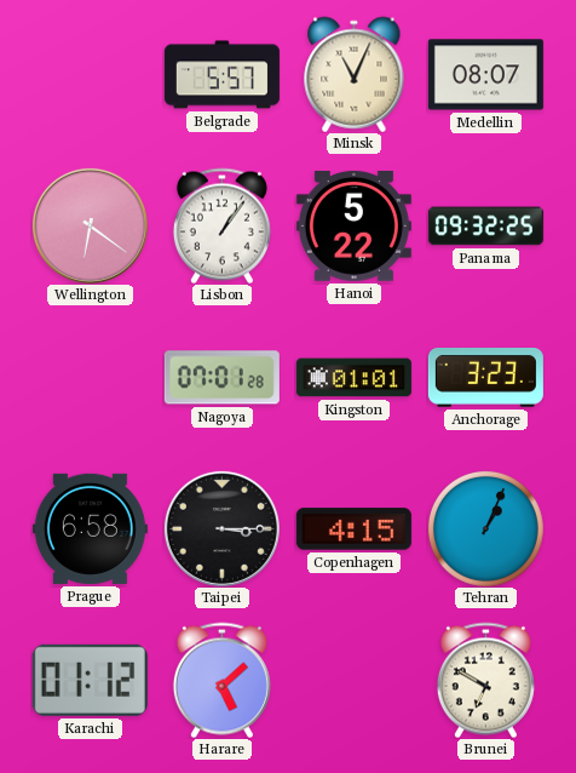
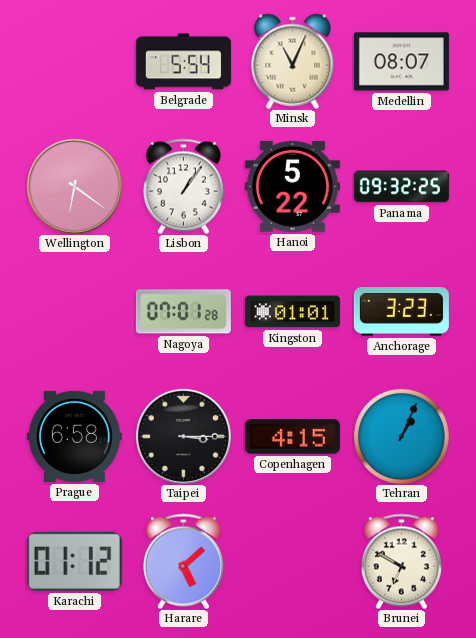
Belgrade: 5:57 -> 5:54
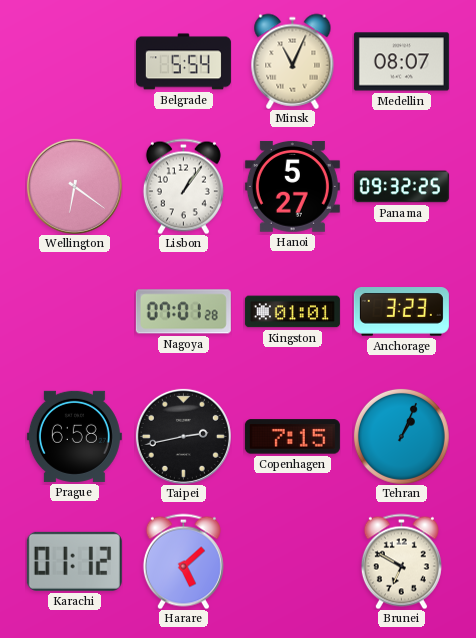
Hanoi: 5:22 -> 5:27
Taipei: 3:15 -> 2:43
Copenhagen: 4:15 -> 7:15
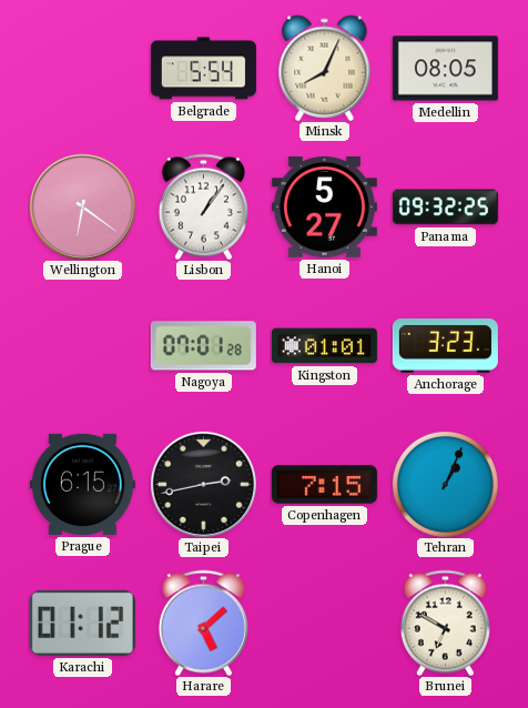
Minsk: 11:04 -> 8:04
Medellin: 08:07 -> 08:05
Prague: 6:58 -> 6:15
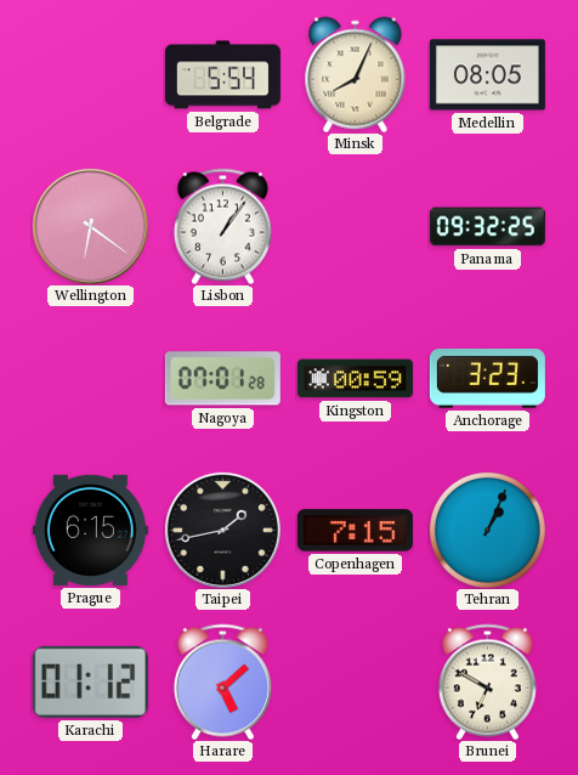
Hanoi: 5:27 -> none
Kingston: 01:01 -> 00:59
Taipei: 2:43 -> 1:43
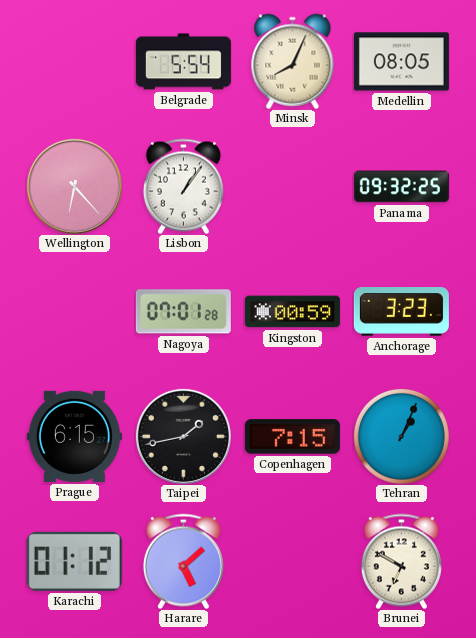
Wellington: 6:21 -> 6:23
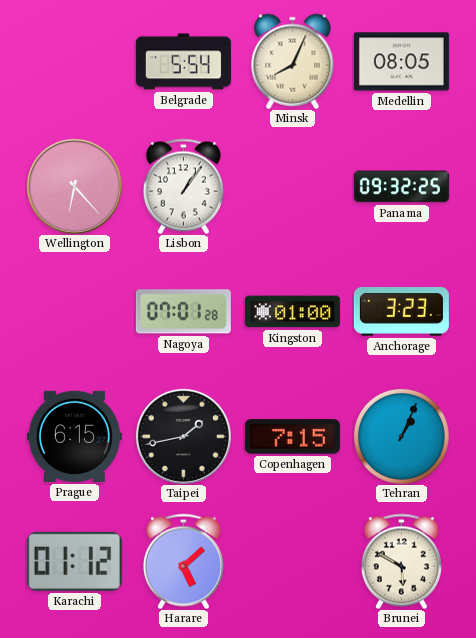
Kingston: 00:59 -> 01:00
Brunei: 6:50 -> 5:50
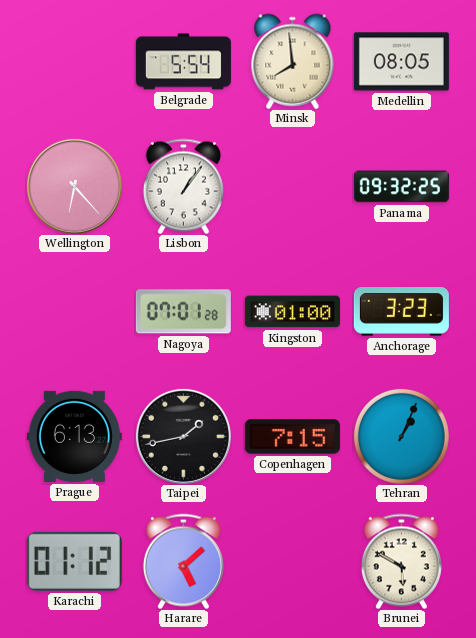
Minsk: 8:04 -> 7:59
Prague: 6:15 -> 6:13
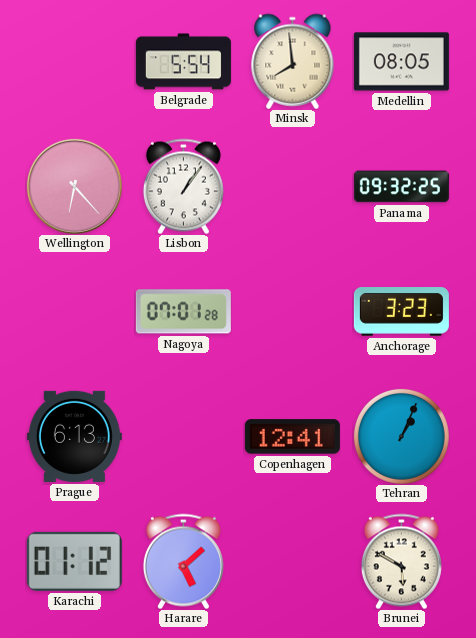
Kingston: 01:00 -> none
Taipei: 1:43 -> none
Copenhagen: 7:15 -> 12:41
